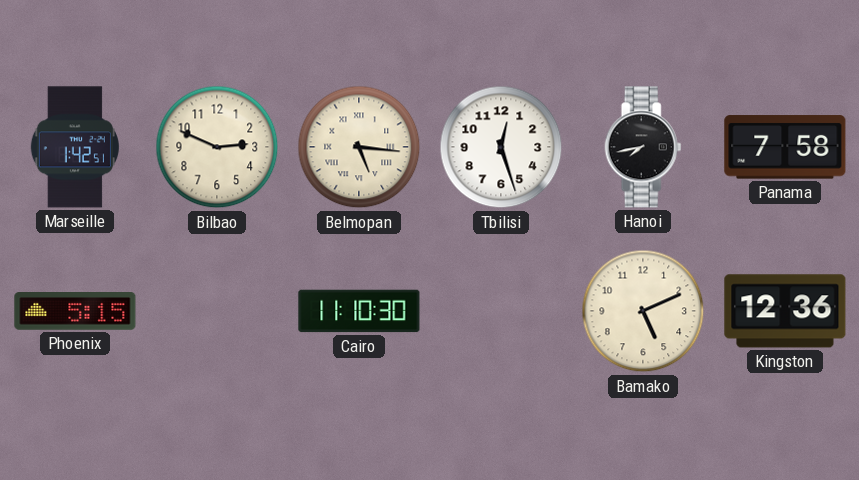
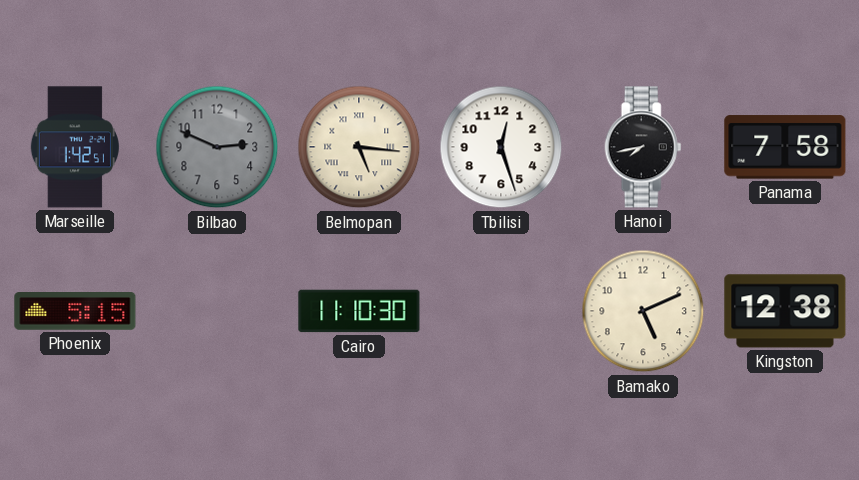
Bilbao dial: cream -> grey
Kingston: 12:36 -> 12:38
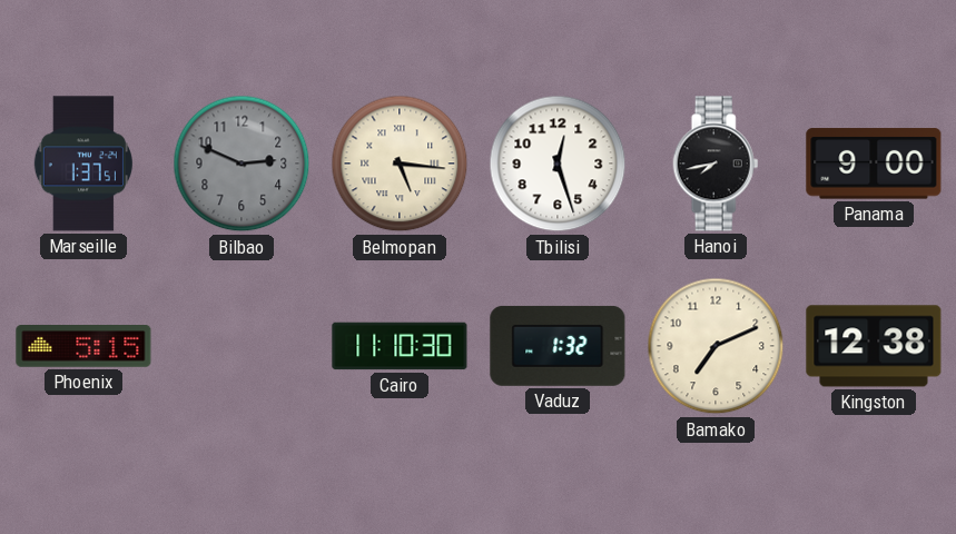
Marseille: 1:42 -> 1:37
Panama: 7:58 -> 9:00
Vaduz: none -> 1:32
Bamako: 5:11 -> 7:11
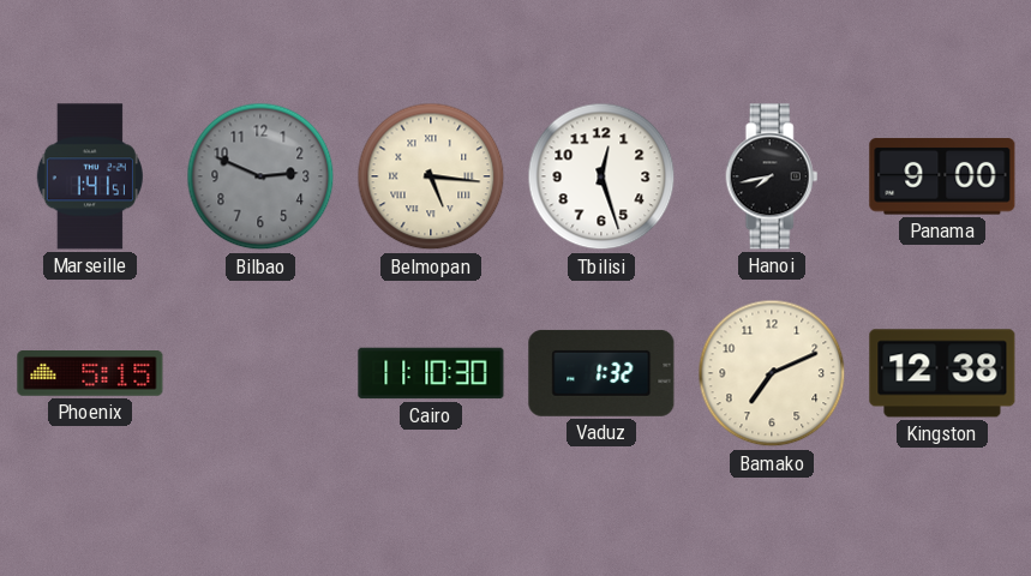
Marseille: 1:37 -> 1:41
